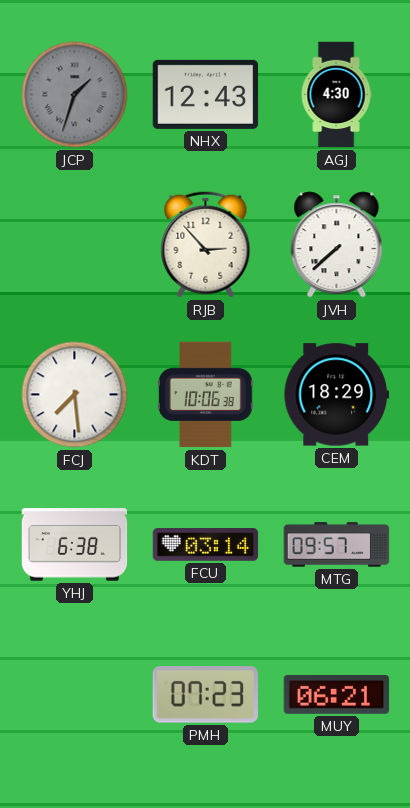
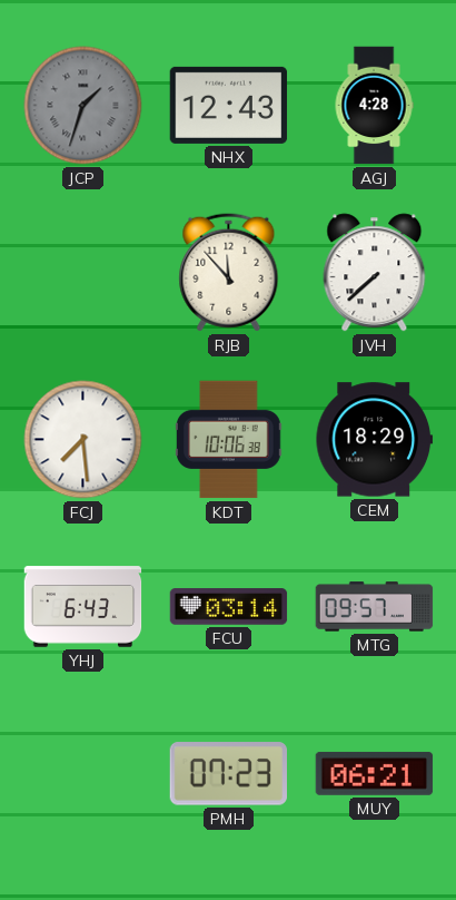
AGJ: 4:30 -> 4:28
RJB: 2:53 -> 11:53
YHJ: 6:38 -> 6:43
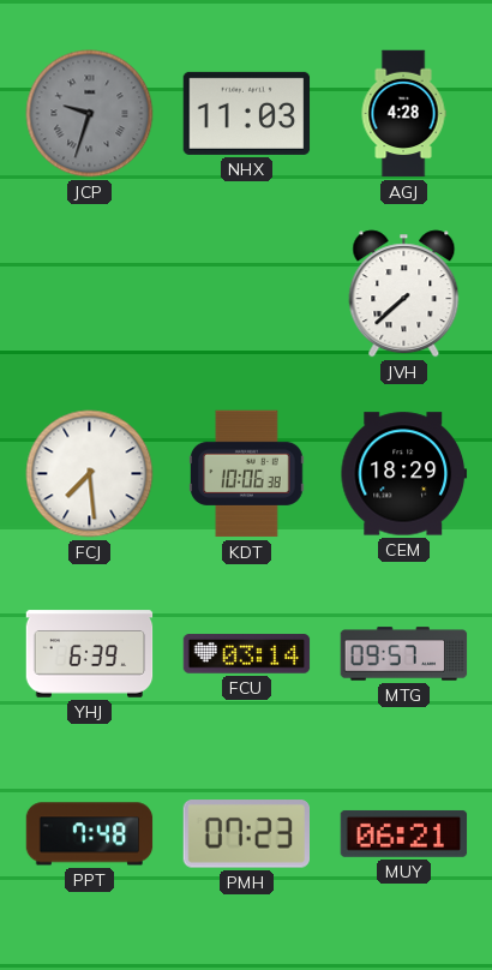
JCP: 1:33 -> 9:33
NHX: 12:43 -> 11:03
RJB: 11:53 -> none
YHJ: 6:43 -> 6:39
PPT: none -> 7:48
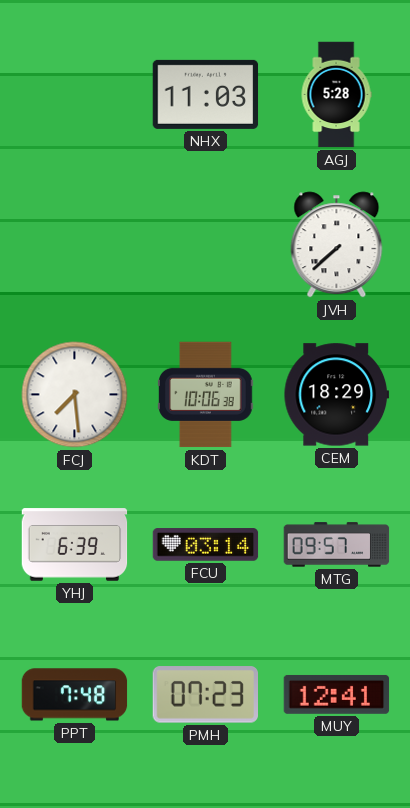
JCP: 9:33 -> none
AGJ: 4:28 -> 5:28
MUY: 06:21 -> 12:41
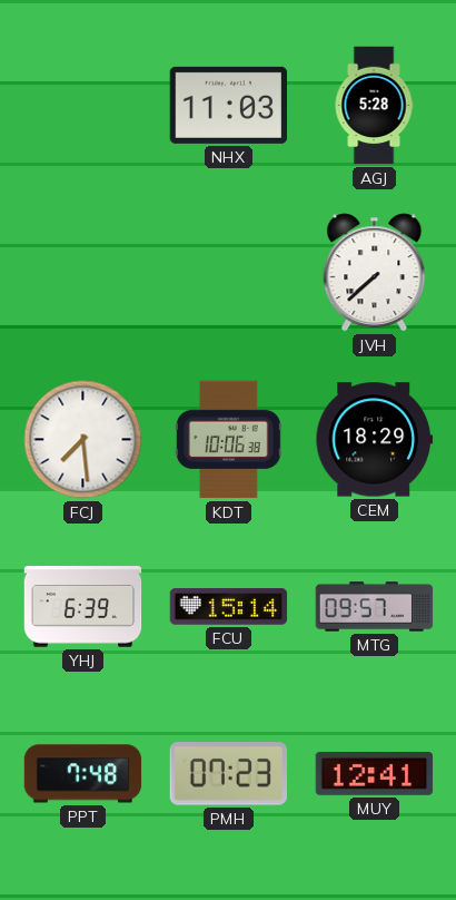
FCU: 03:14 -> 15:14
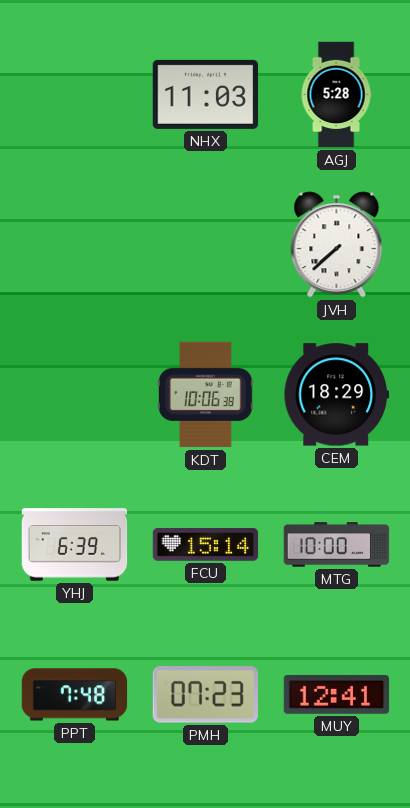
FCJ: 7:29 -> none
MTG: 09:57 -> 10:00
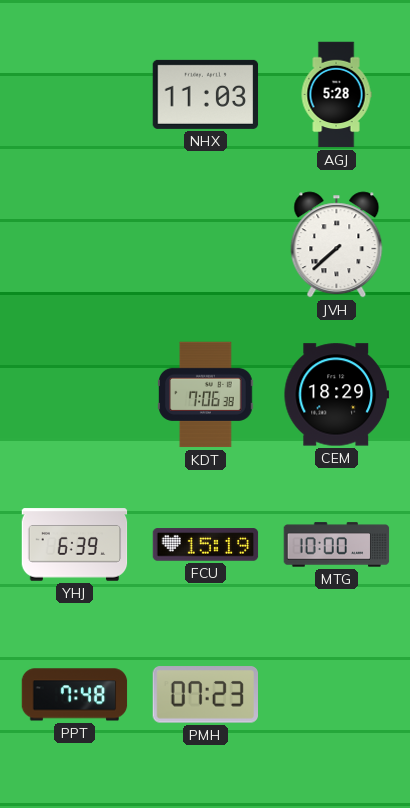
KDT: 10:06 -> 7:06
FCU: 15:14 -> 15:19
MUY: 12:41 -> none
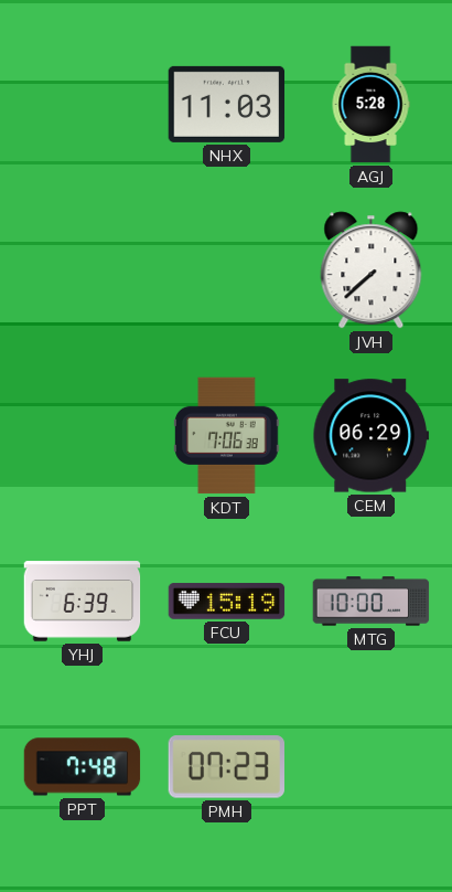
CEM: 18:29 -> 06:29
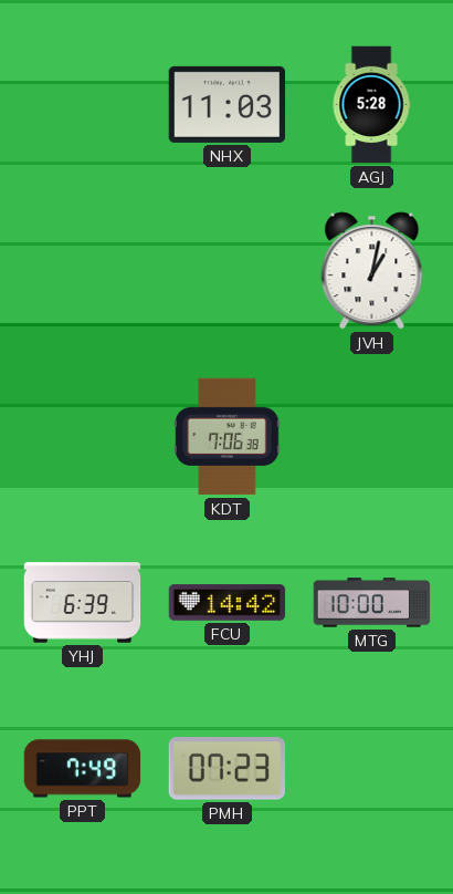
JVH: 7:38 -> 1:02
CEM: 06:29 -> none
FCU: 15:19 -> 14:42
PPT: 7:48 -> 7:49
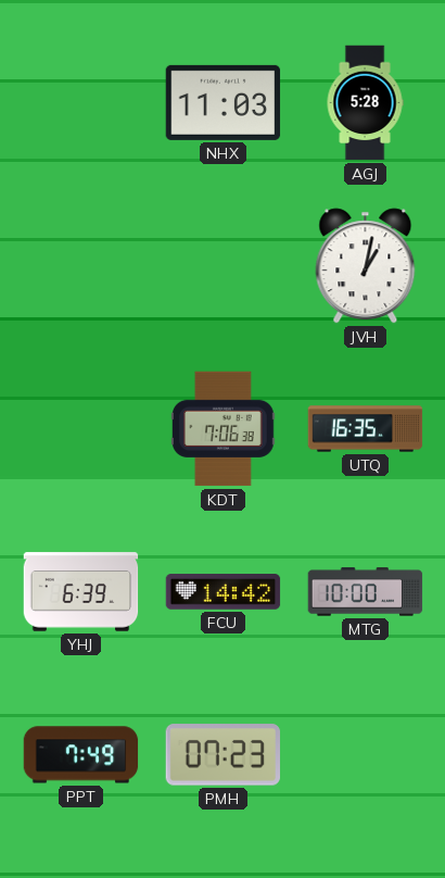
UTQ: none -> 16:35
